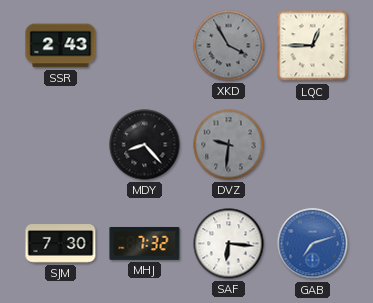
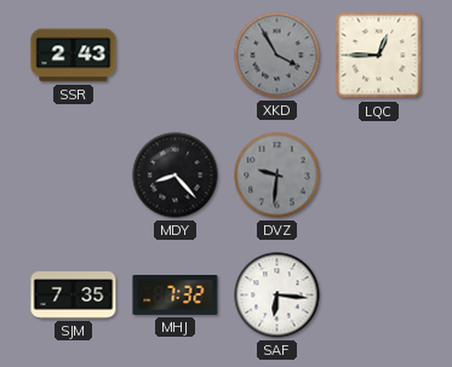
SJM: 7:30 -> 7:35
GAB: 7:12 -> none
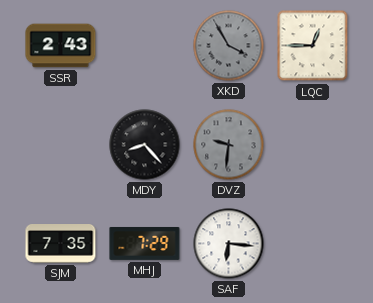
MHJ: 7:32 -> 7:29
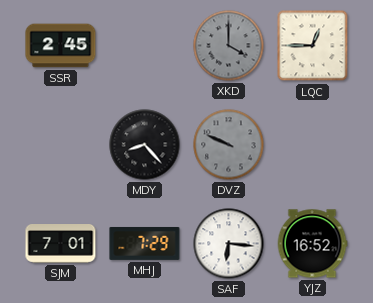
SSR: 2:43 -> 2:45
XKD: 3:55 -> 4:00
DVZ: 9:31 -> 9:49
SJM: 7:35 -> 7:01
YJZ: none -> 16:52
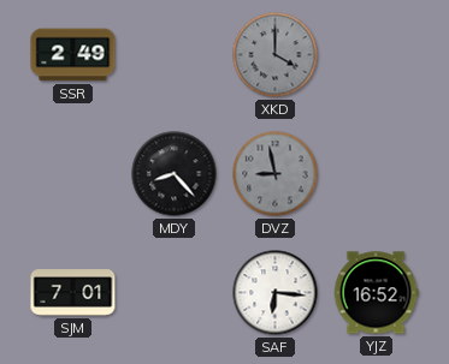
SSR: 2:45 -> 2:49
LQC: 12:45 -> none
DVZ: 9:49 -> 8:58
MHJ: 7:29 -> none
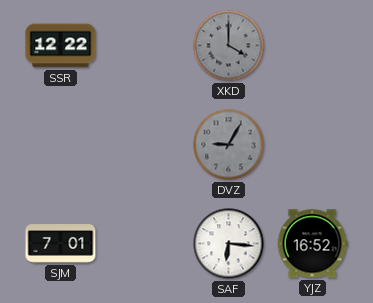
SSR: 2:49 -> 12:22
MDY: 8:23 -> none
DVZ: 8:58 -> 9:05
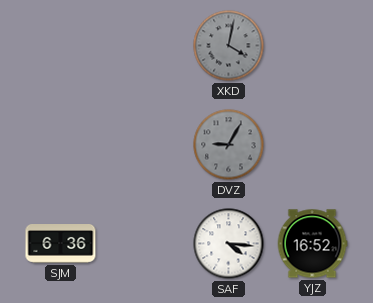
SSR: 12:22 -> none
XKD: 4:00 -> 4:02
SJM: 7:01 -> 6:36
SAF: 6:16 -> 4:16
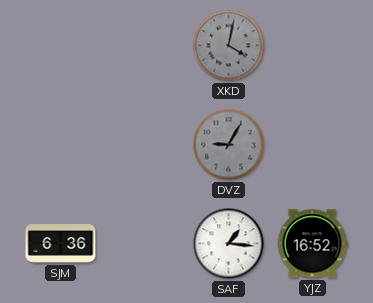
SAF: 4:16 -> 1:16
